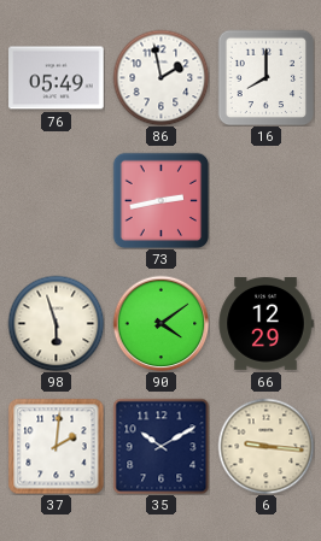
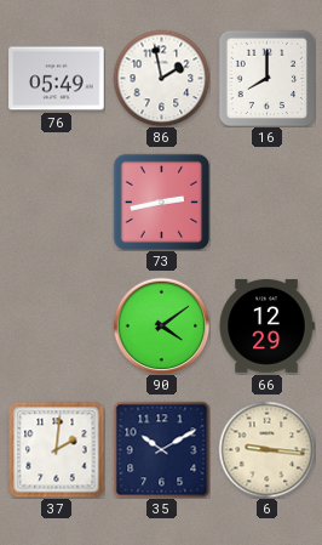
98: 5:57 -> none
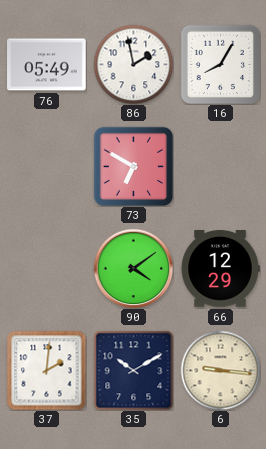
16: 8:00 -> 8:05
73: 2:43 -> 6:50
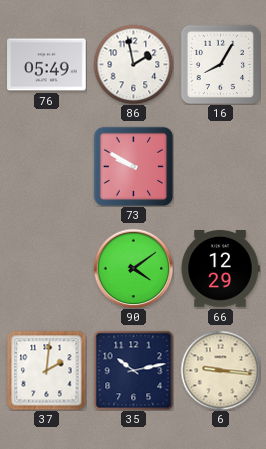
73: 6:50 -> 9:50
35: 10:10 -> 10:13
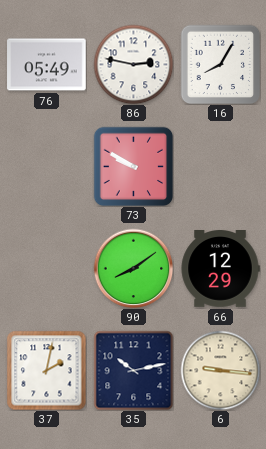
86: 1:58 -> 2:47
90: 4:09 -> 8:09
37: 2:01 -> 2:02
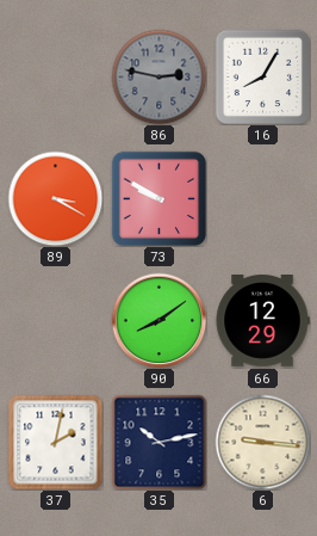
76: 05:49 -> none
86 dial: white -> grey
89: none -> 3:20
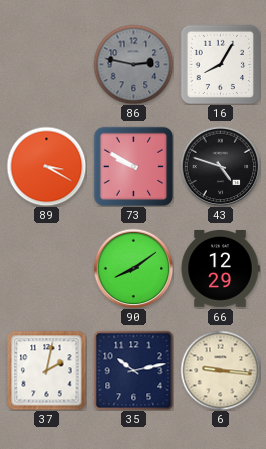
43: none -> 4:48
